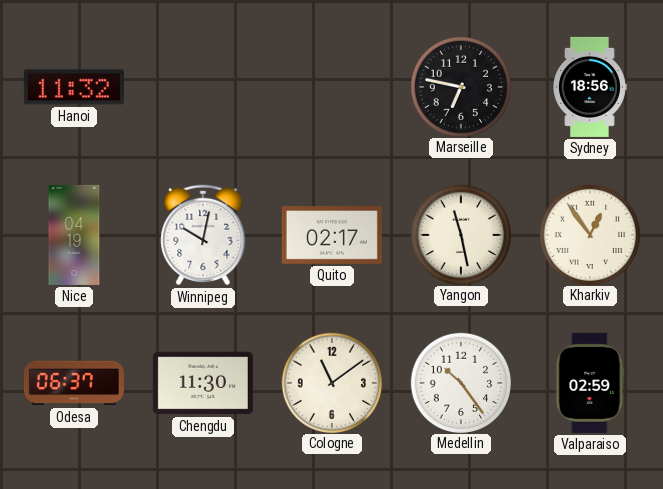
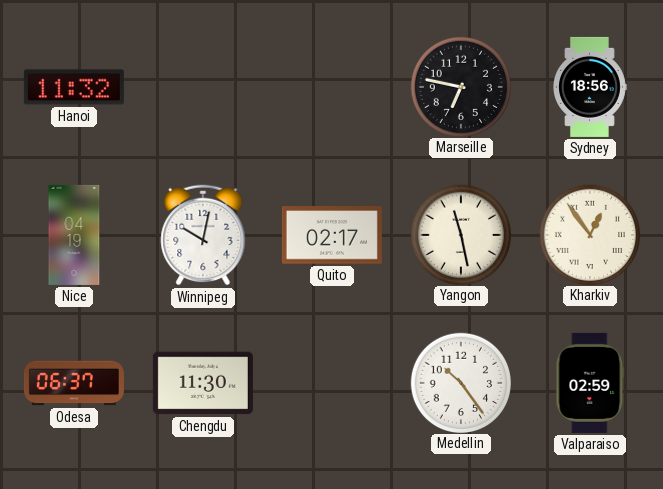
Cologne: 11:09 -> none
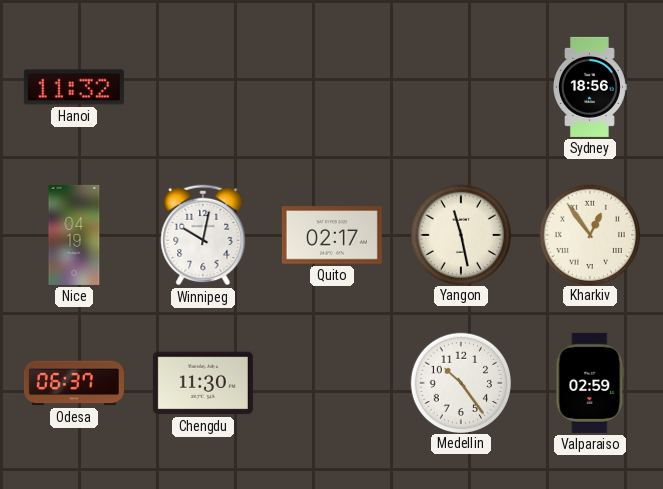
Marseille: 6:47 -> none
